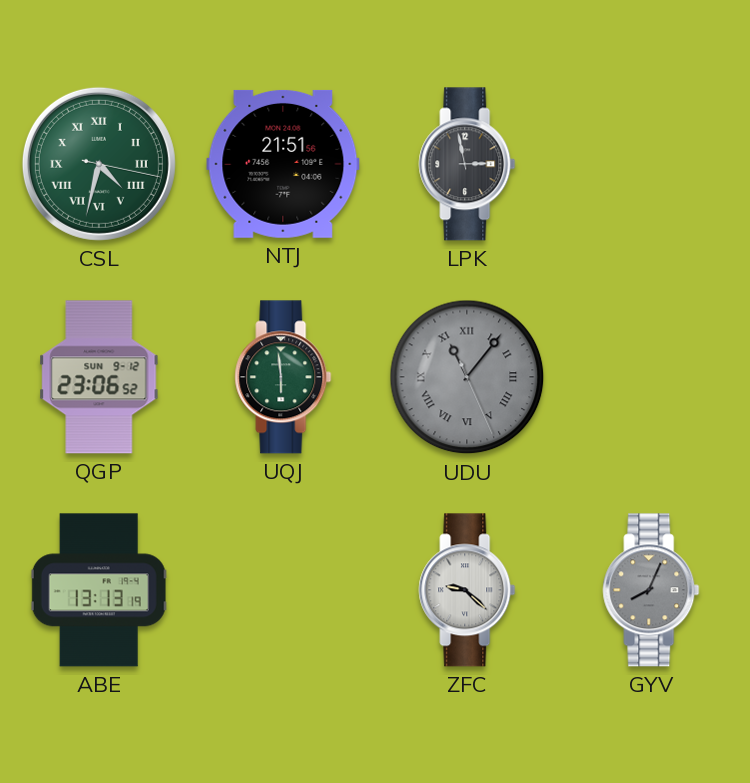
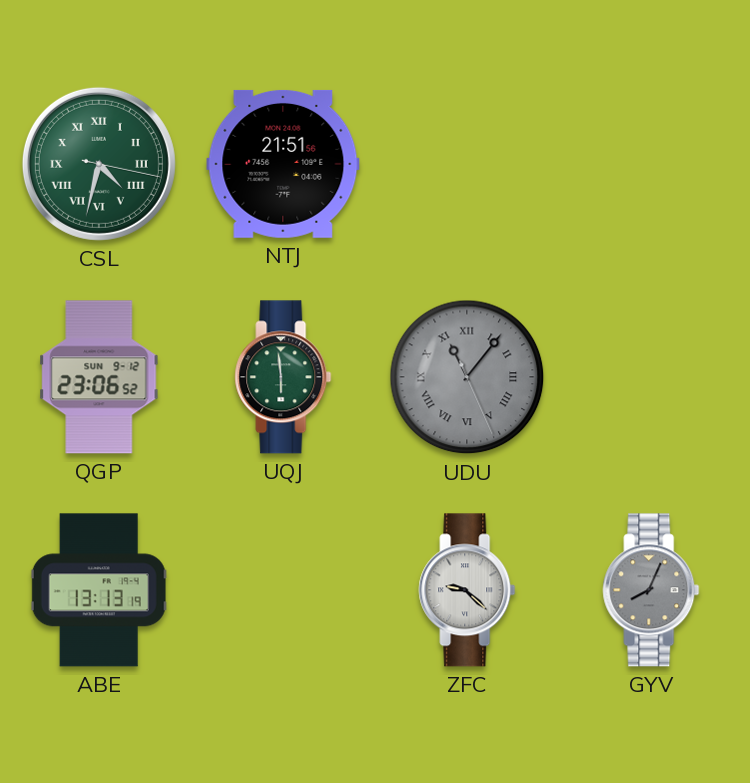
LPK: 2:58 -> none
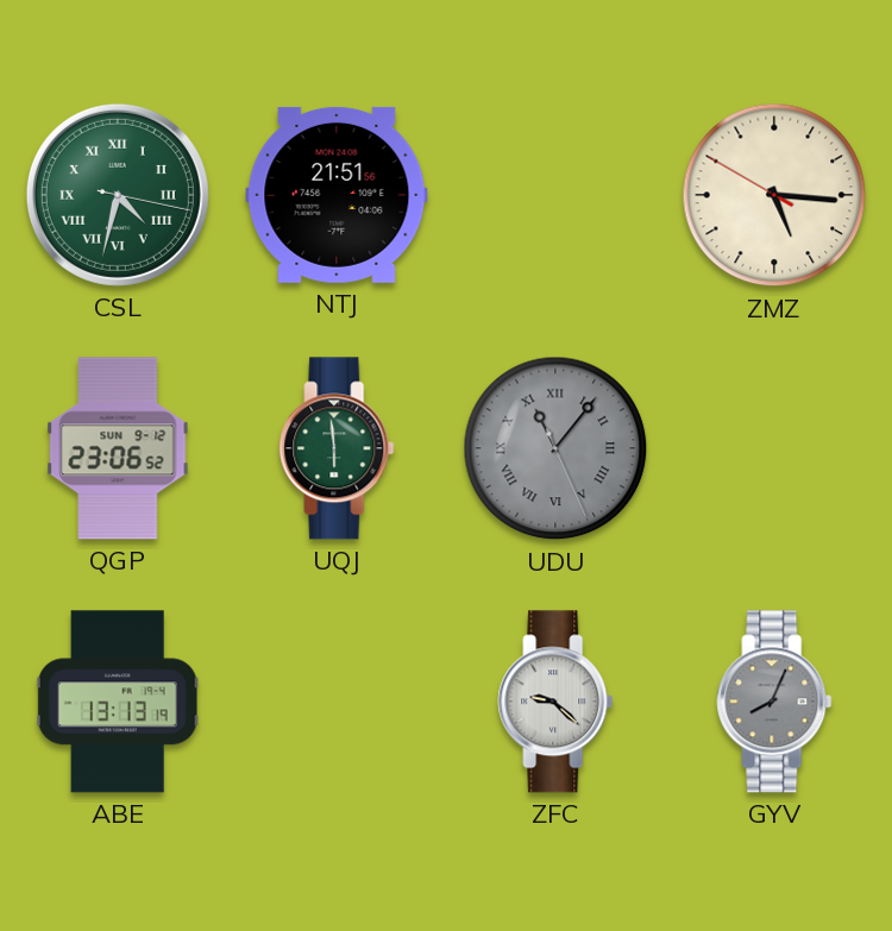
ZMZ: none -> 5:15
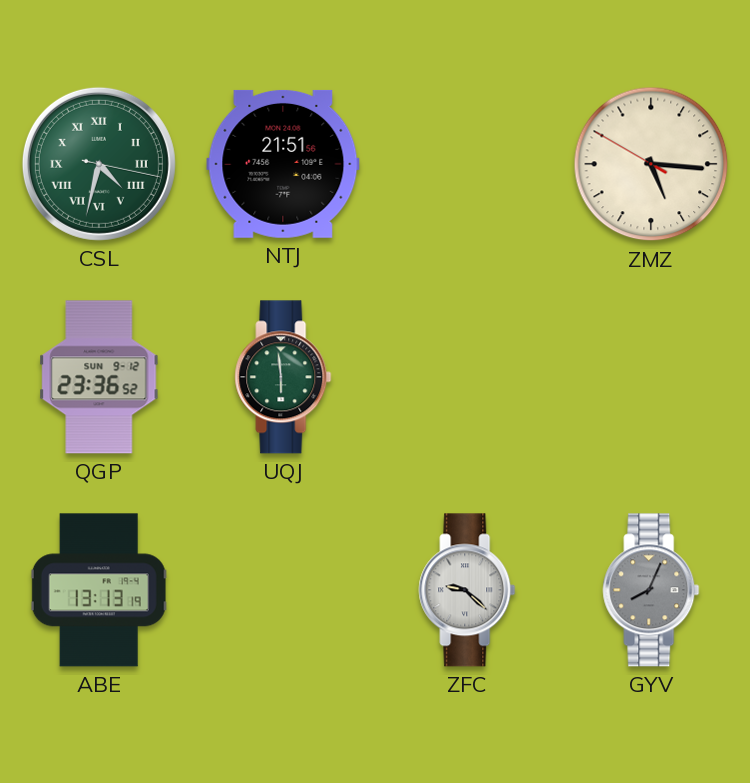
QGP: 23:06 -> 23:36
UDU: 11:06 -> none
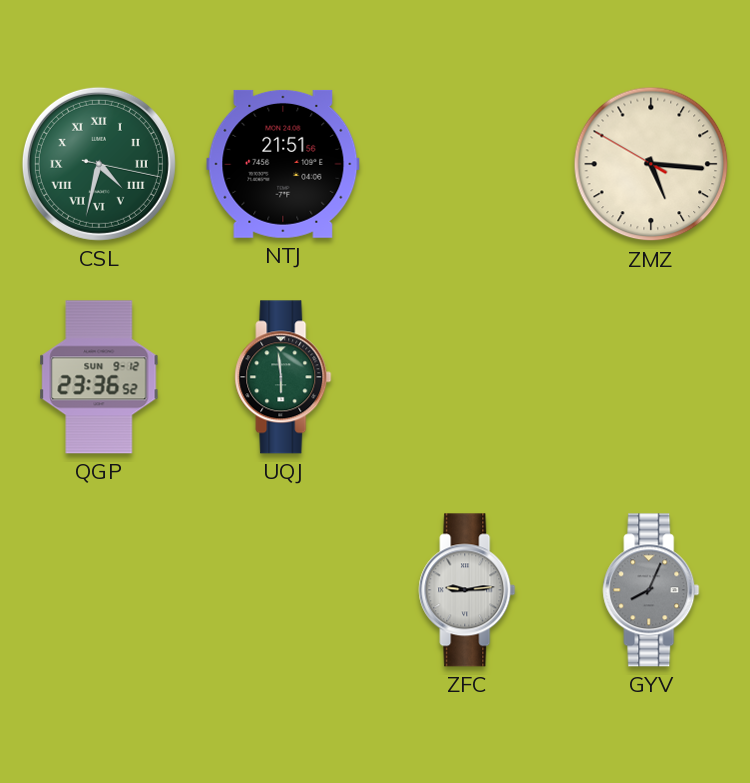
ABE: 13:13 -> none
ZFC: 9:22 -> 9:14
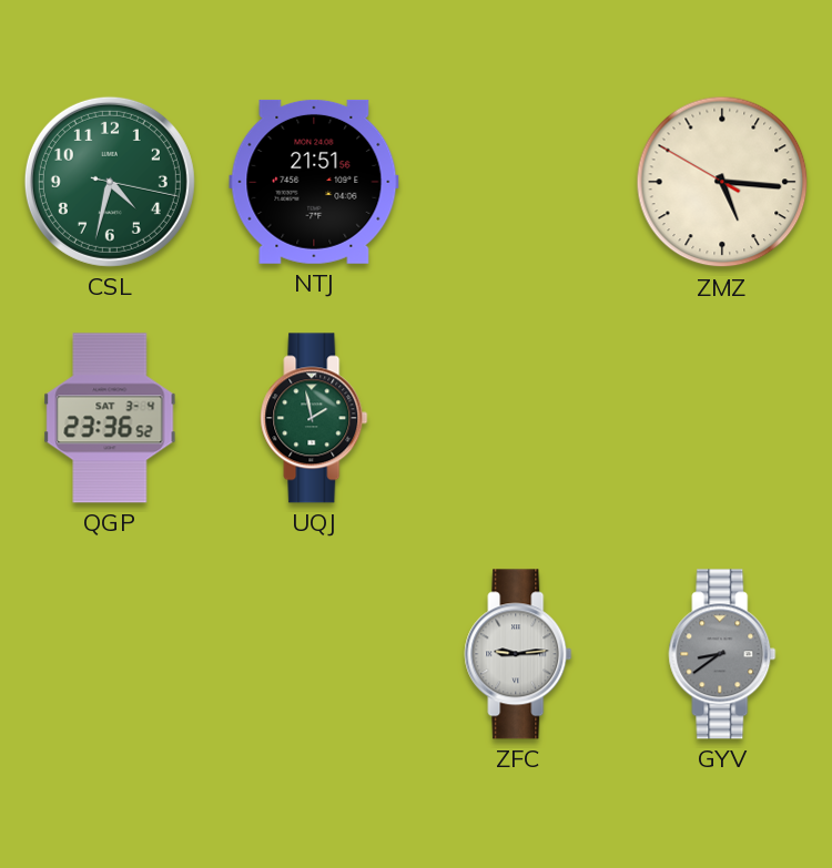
CSL numerals: Roman -> Arabic
QGP date: SUN 9-12 -> SAT 3-4
UQJ: 5:59 -> 1:58
GYV: 8:04 -> 8:39
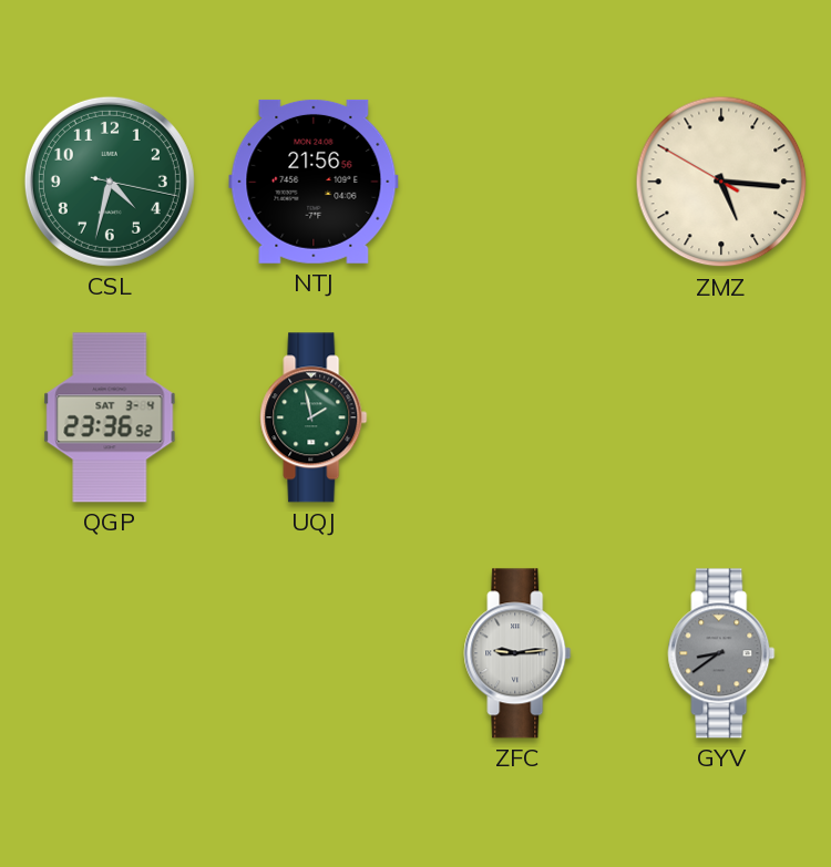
NTJ: 21:51 -> 21:56
